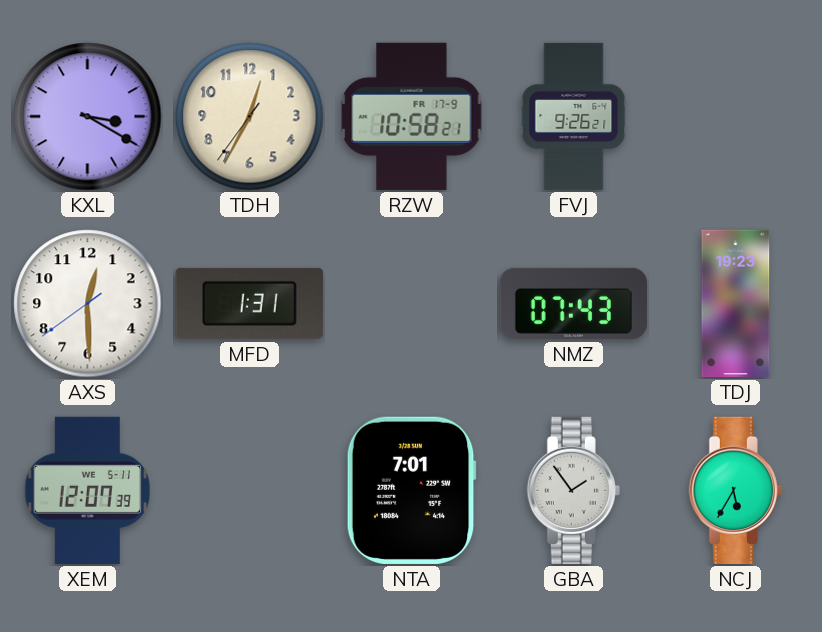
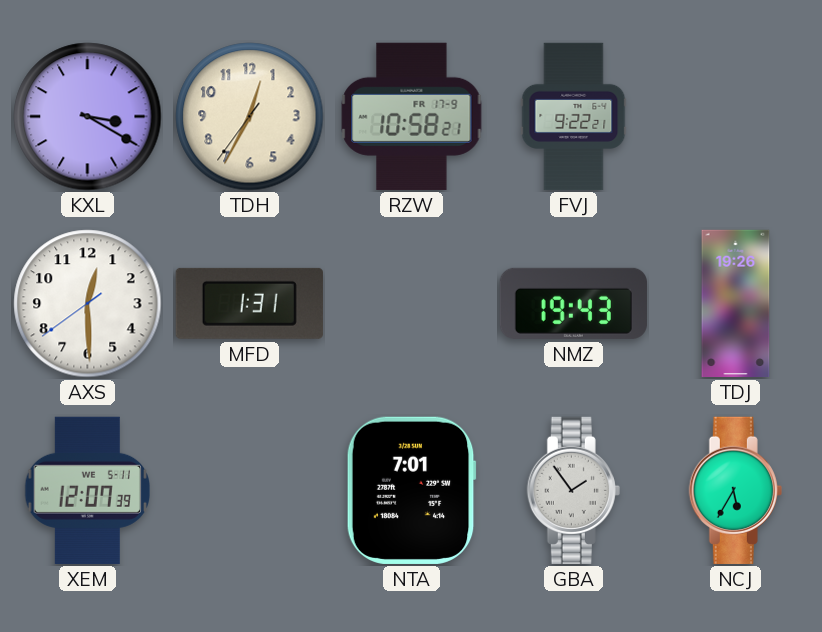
FVJ: 9:26 -> 9:22
NMZ: 07:43 -> 19:43
TDJ: 19:23 -> 19:26
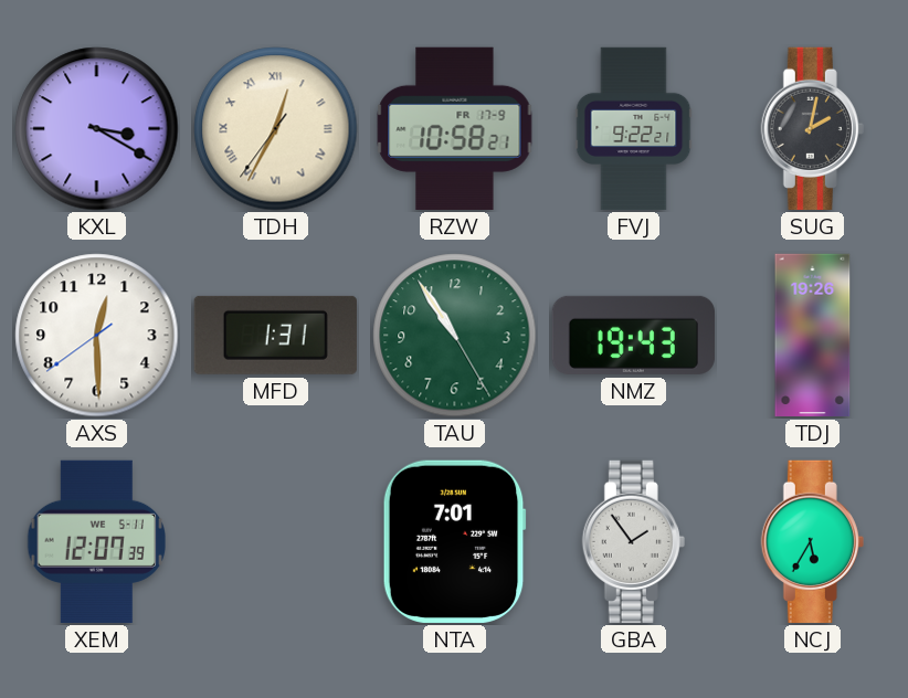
TDH numerals: Arabic -> Roman
SUG: none -> 2:02
TAU: none -> 10:54
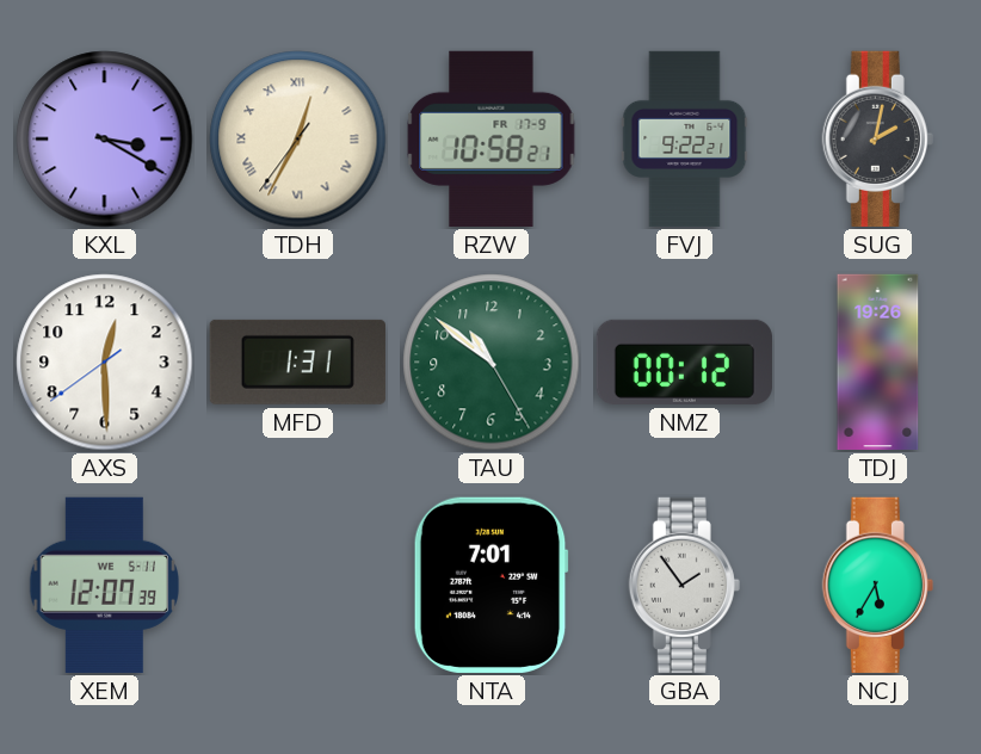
TAU: 10:54 -> 10:51
NMZ: 19:43 -> 00:12
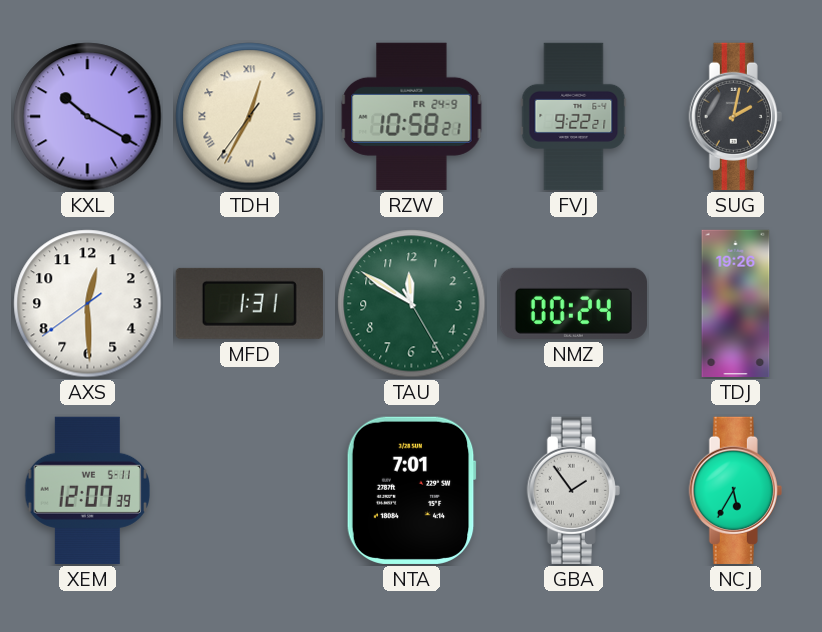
KXL: 3:20 -> 10:20
RZW date: FR 17-9 -> FR 24-9
TAU: 10:51 -> 11:50
NMZ: 00:12 -> 00:24
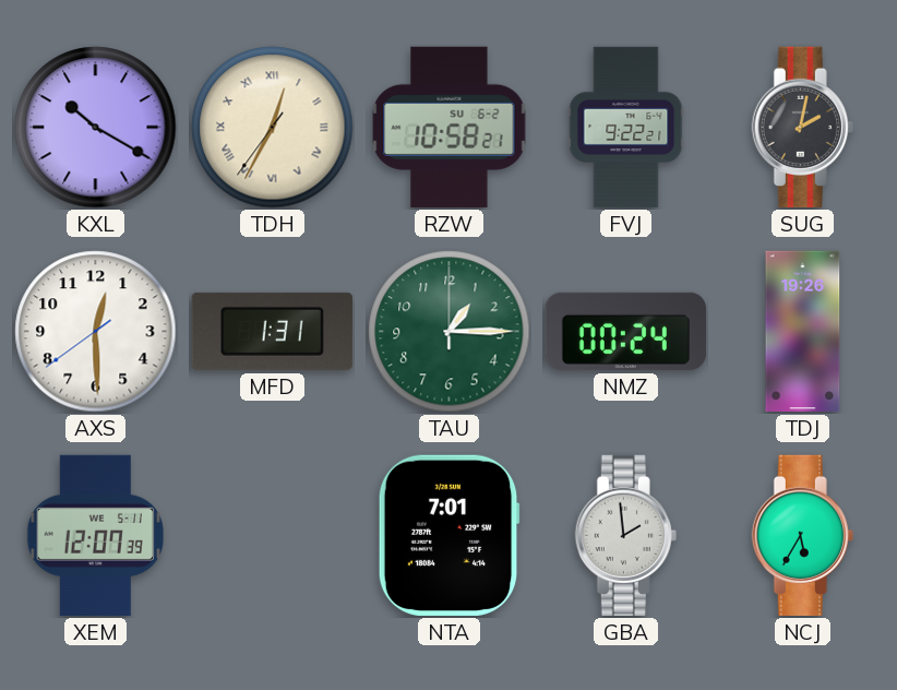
RZW date: FR 24-9 -> SU 6-2
TAU: 11:50 -> 1:15
GBA: 1:54 -> 1:59
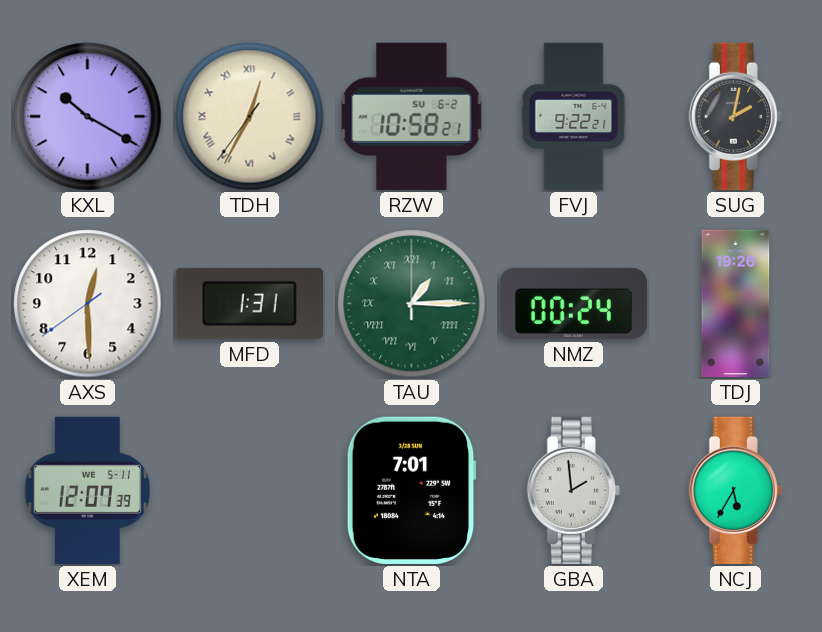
TAU numerals: Arabic -> Roman
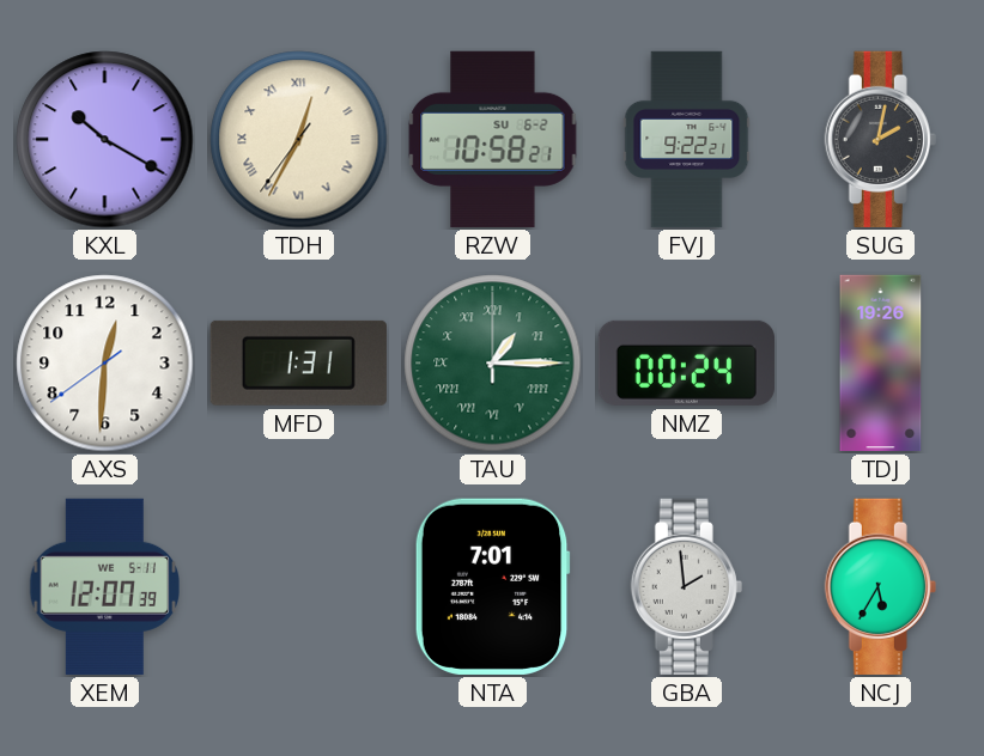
AXS: 12:29 -> 12:30
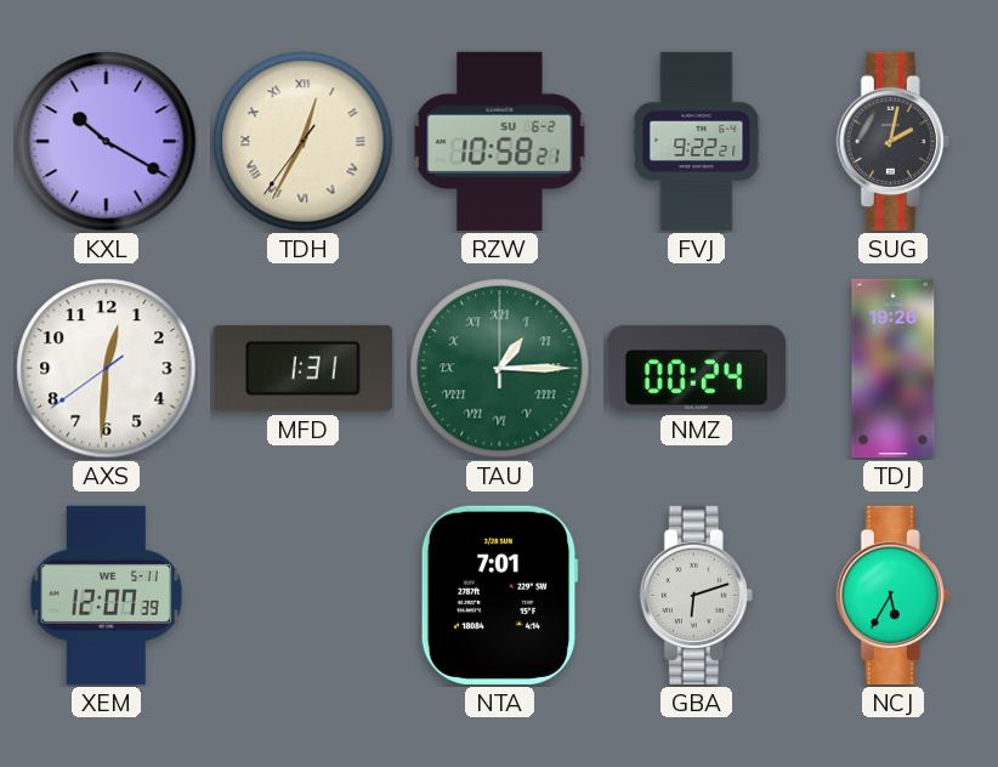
GBA: 1:59 -> 6:12
